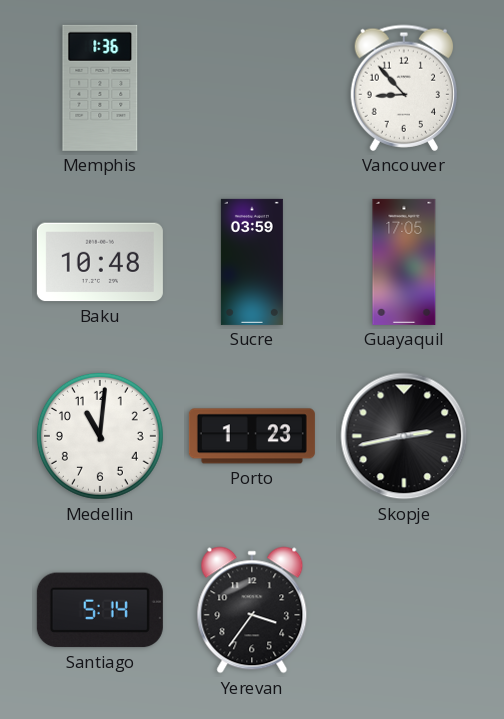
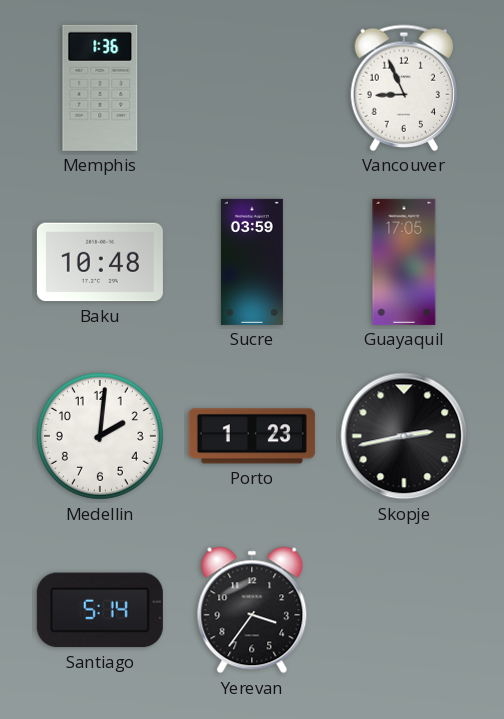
Vancouver: 8:53 -> 8:56
Medellin: 11:01 -> 2:01
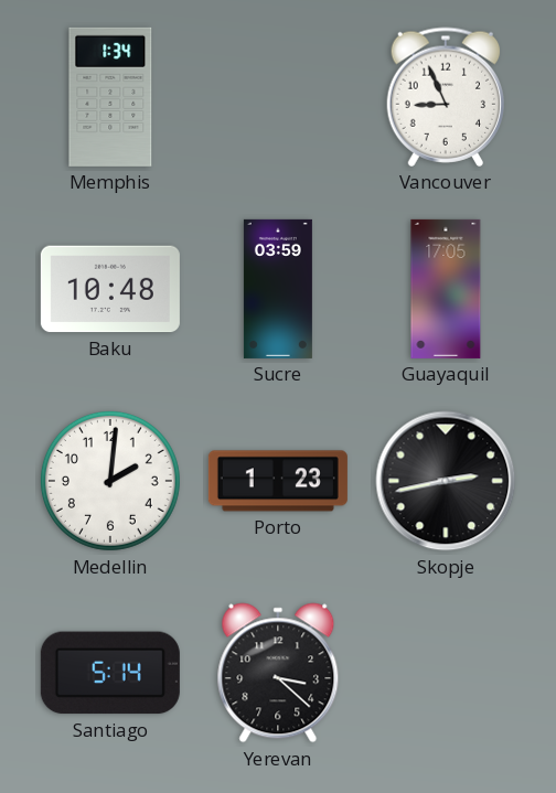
Memphis: 1:36 -> 1:34
Yerevan: 3:36 -> 3:22
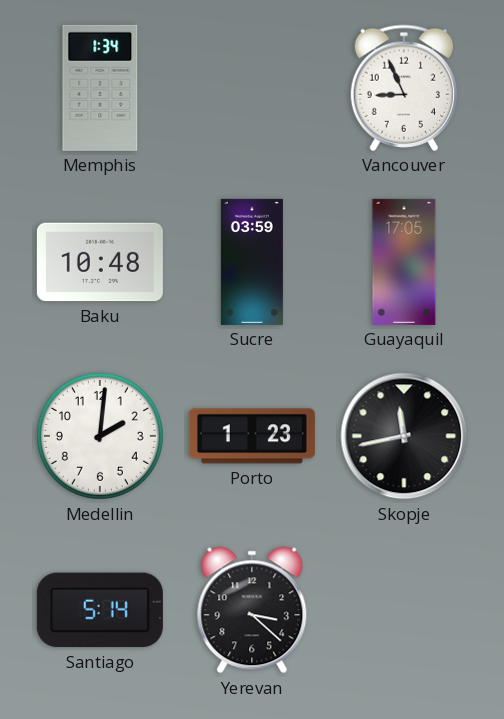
Skopje: 2:43 -> 11:43
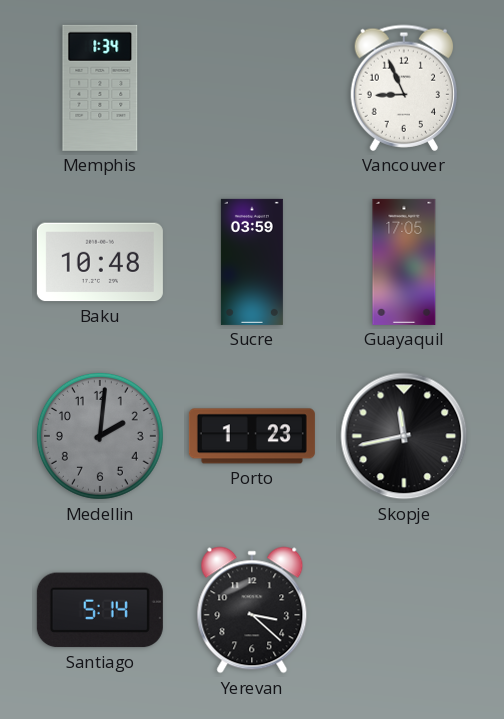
Medellin dial: white -> grey
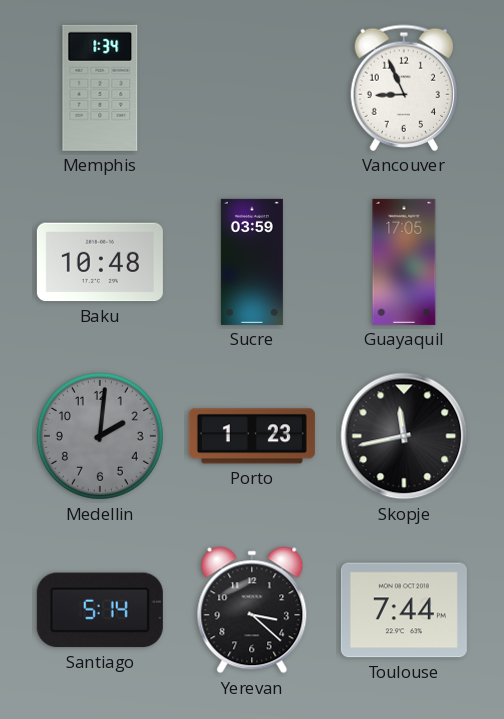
Toulouse: none -> 7:44
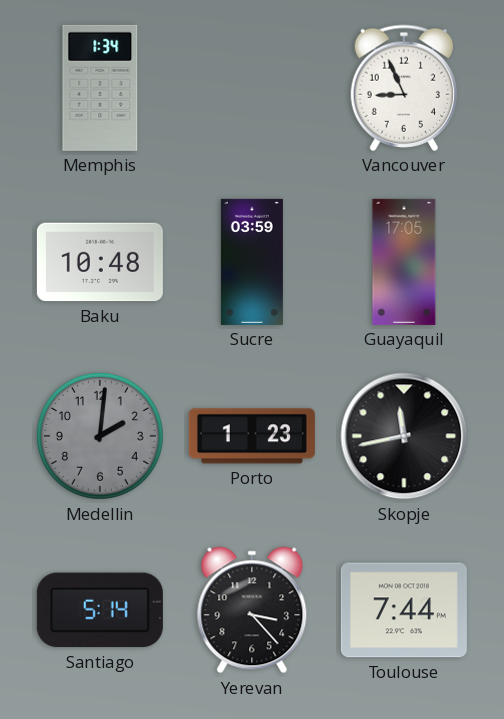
Yerevan: 3:22 -> 3:23
